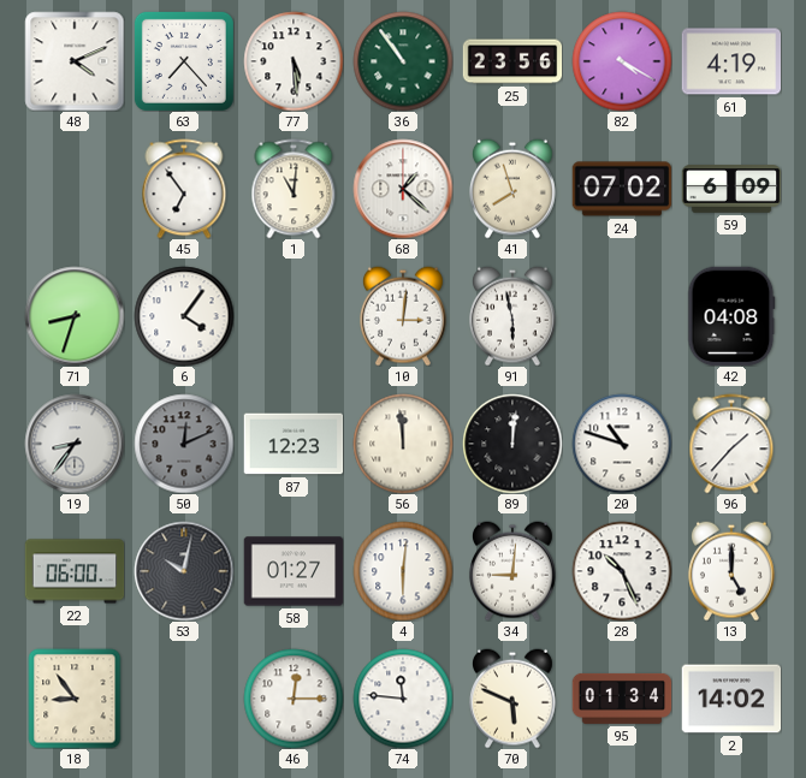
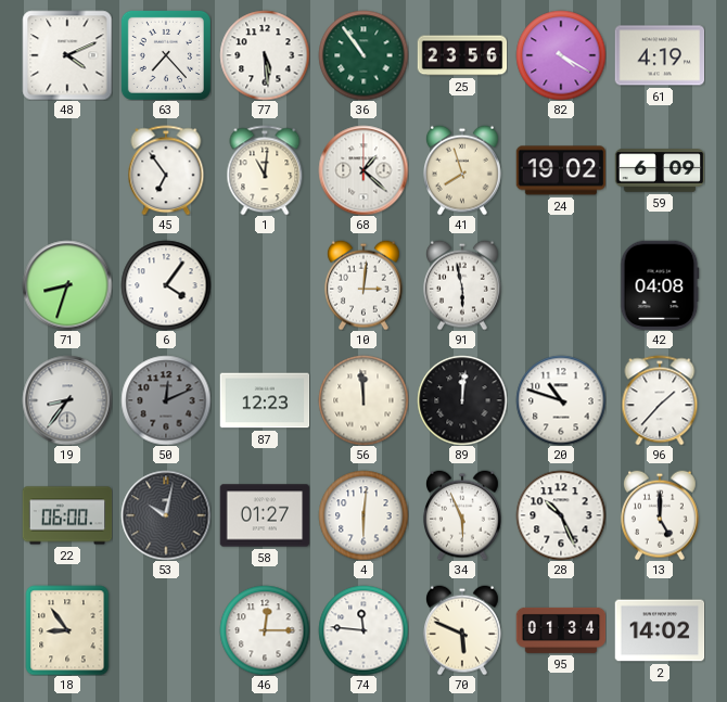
24: 07:02 -> 19:02
34: 9:01 -> 5:56
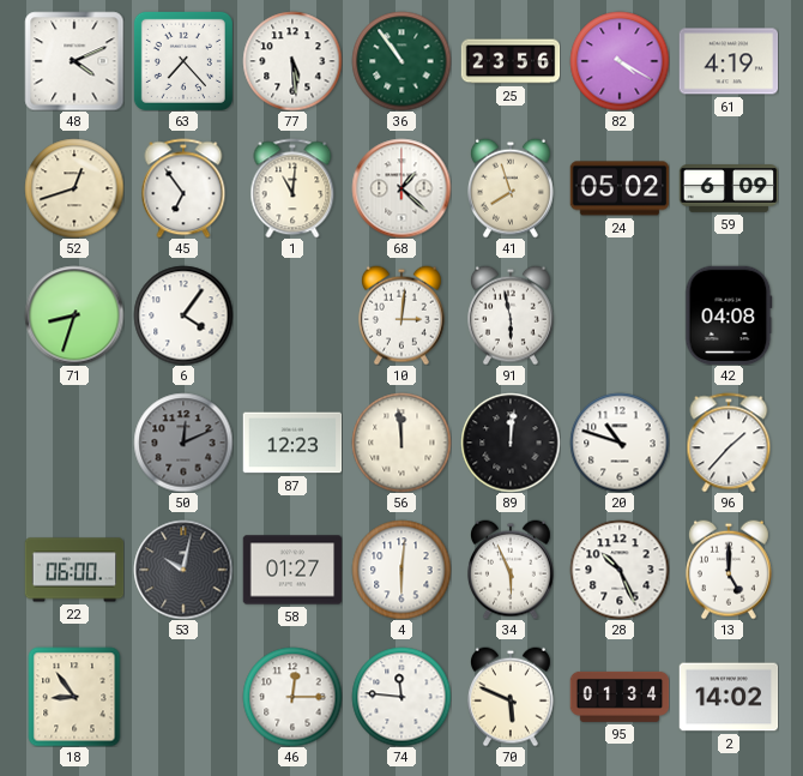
52: none -> 12:42
24: 19:02 -> 05:02
19: 8:36 -> none
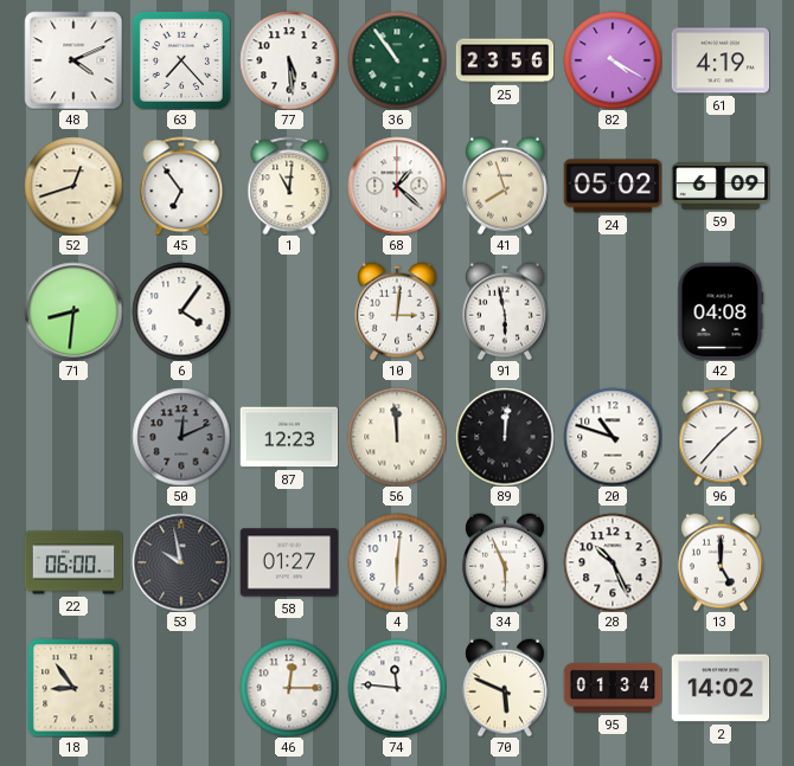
71: 8:33 -> 8:31
53: 10:02 -> 9:58
